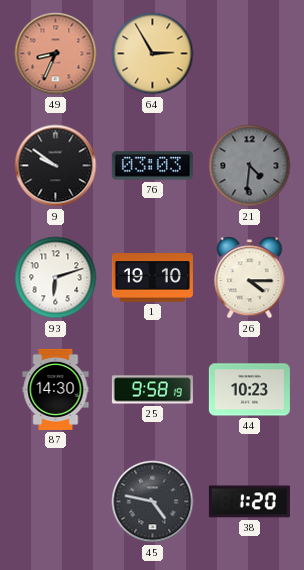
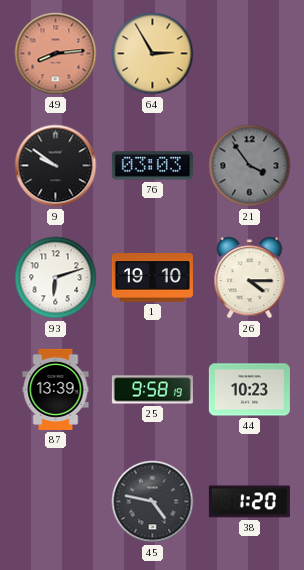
49: 8:34 -> 8:14
21: 4:31 -> 3:54
87: 14:30 -> 13:39
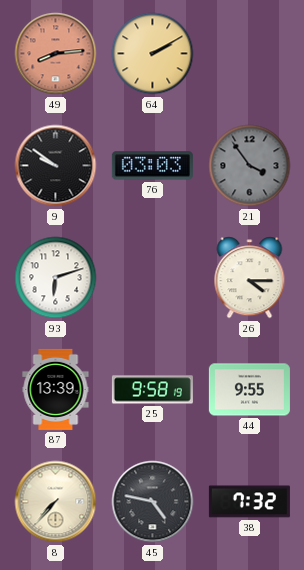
64: 2:55 -> 2:10
1: 19:10 -> none
44: 10:23 -> 9:55
8: none -> 7:37
38: 1:20 -> 7:32
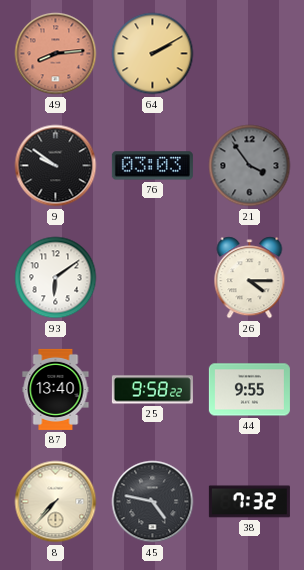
93: 6:12 -> 6:09
87: 13:39 -> 13:40
25: 9:58:19 -> 9:58:22
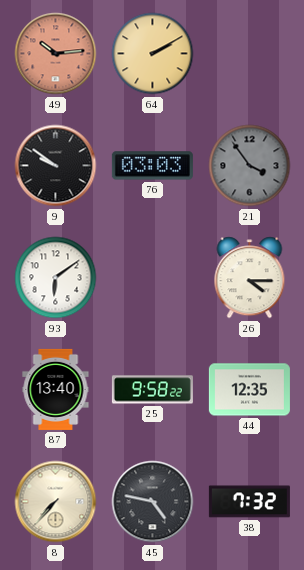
49: 8:14 -> 10:14
44: 9:55 -> 12:35
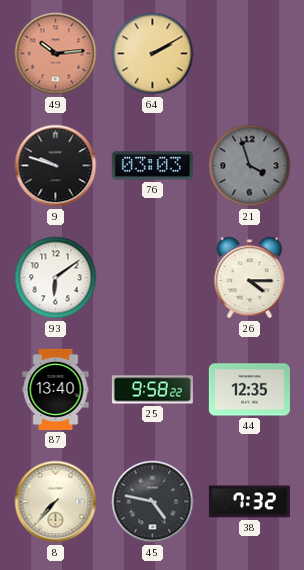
9: 9:51 -> 9:48
21: 3:54 -> 3:57
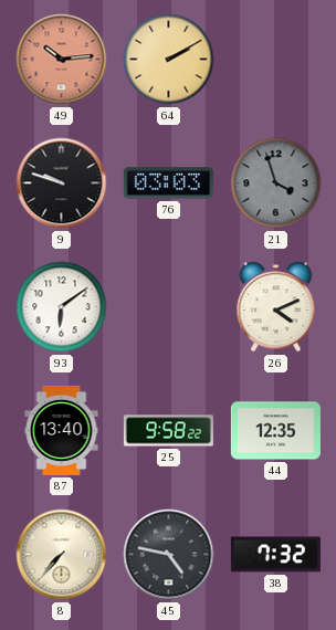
26: 4:15 -> 4:11
